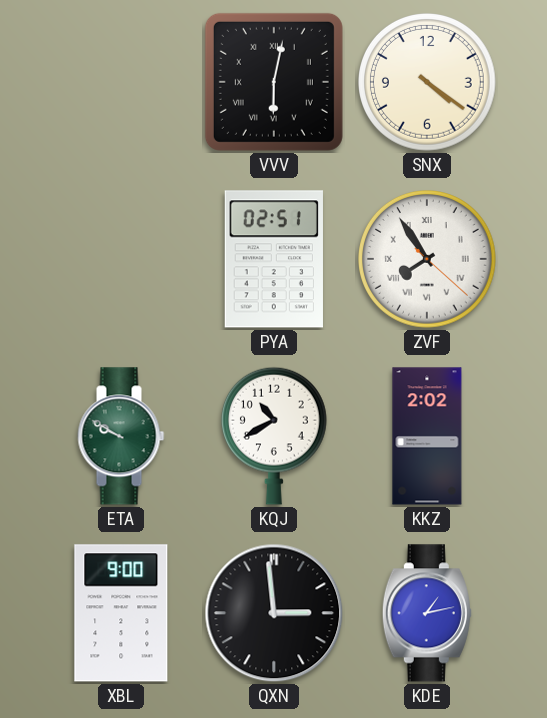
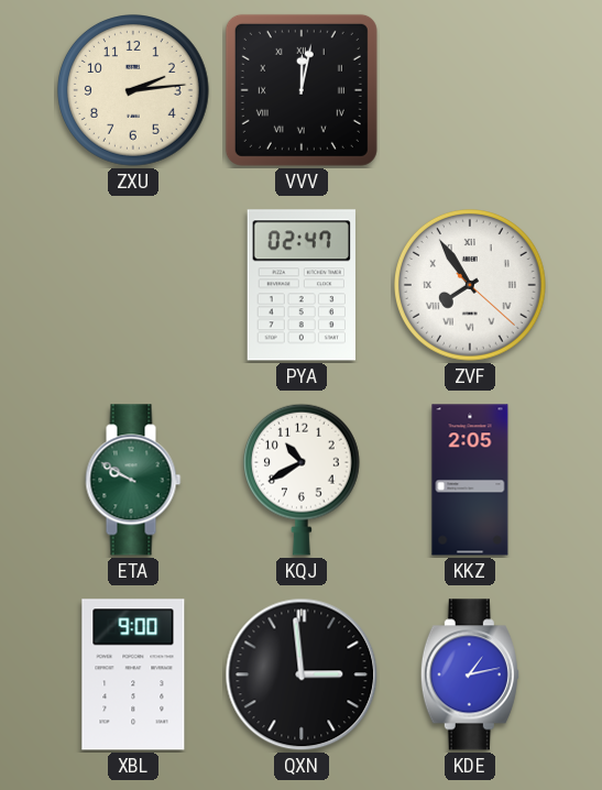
ZXU: none -> 2:14
VVV: 6:02 -> 12:02
SNX: 4:21 -> none
PYA: 02:51 -> 02:47
KKZ: 2:02 -> 2:05
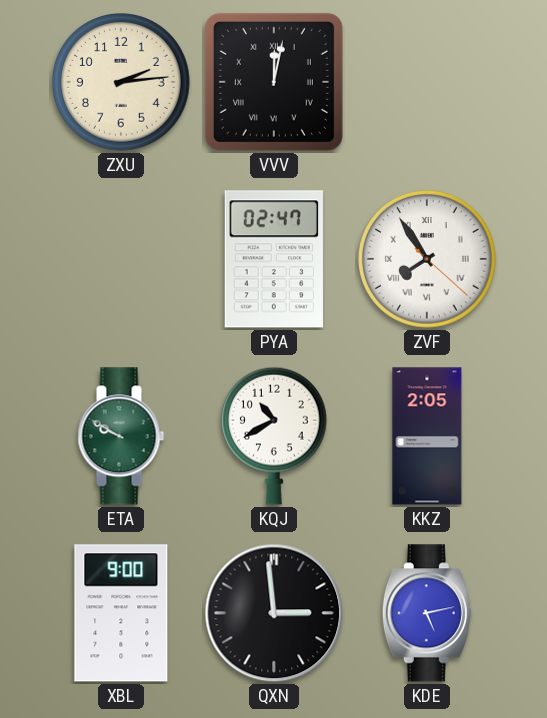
KDE: 1:13 -> 5:13
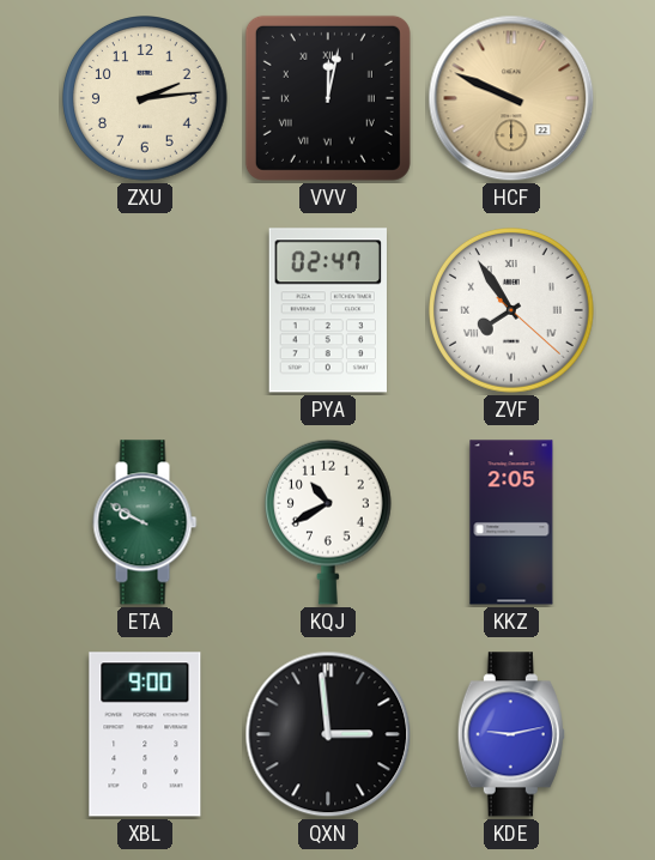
HCF: none -> 9:49
KDE: 5:13 -> 9:13
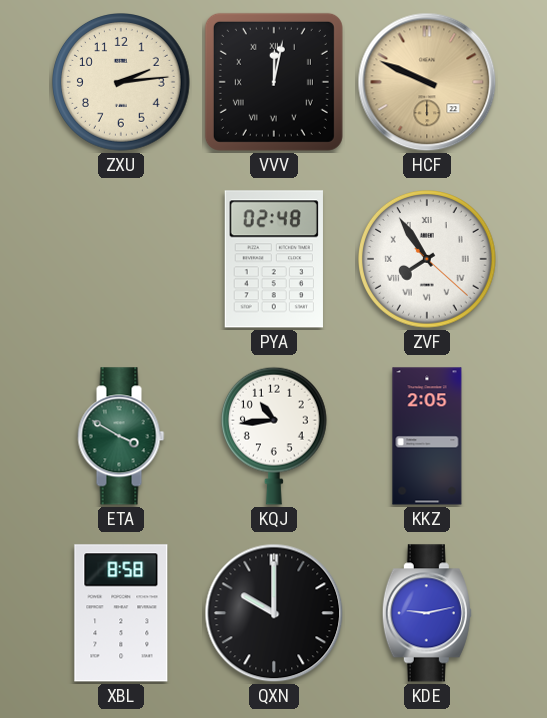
PYA: 02:47 -> 02:48
ETA: 9:50 -> 3:50
KQJ: 10:40 -> 10:44
XBL: 9:00 -> 8:58
QXN: 2:59 -> 10:00
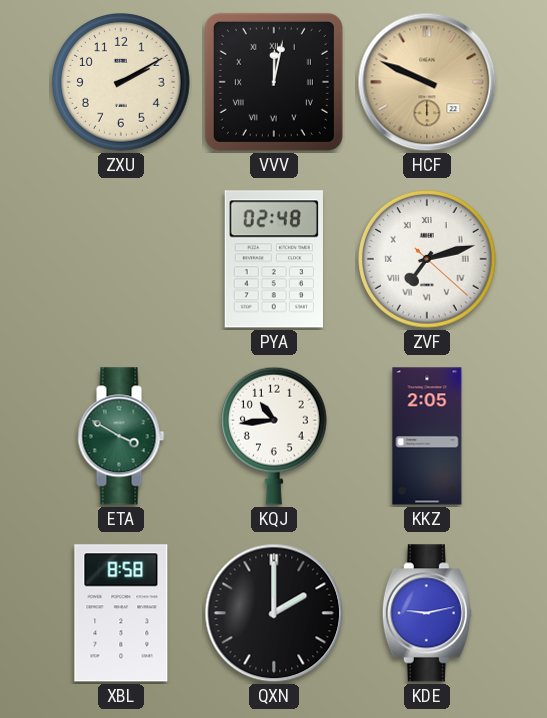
ZXU: 2:14 -> 2:10
ZVF: 7:54 -> 7:12
QXN: 10:00 -> 2:00
